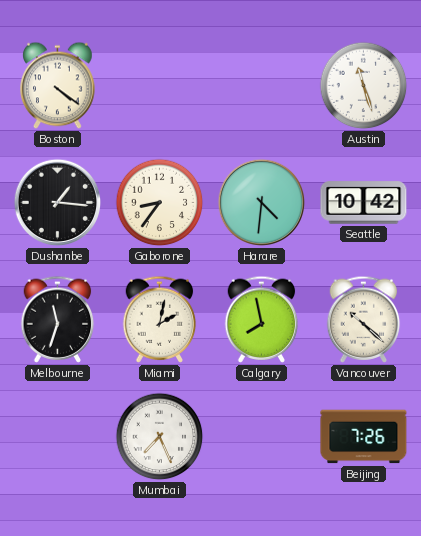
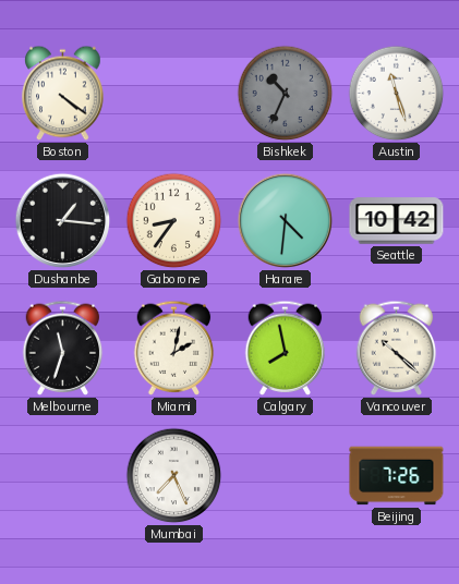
Bishkek: none -> 10:34
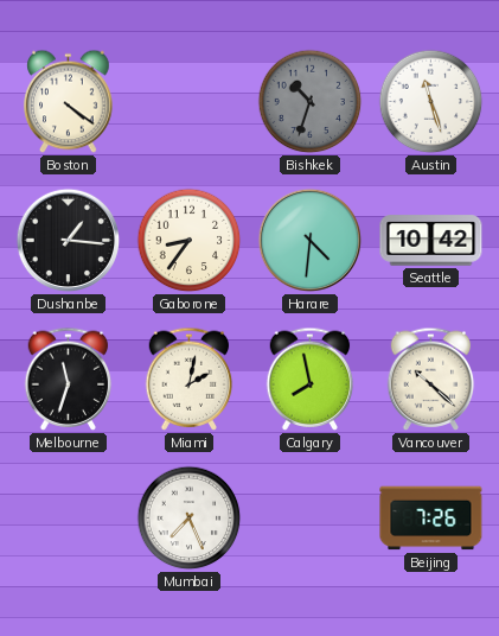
Bishkek: 10:34 -> 10:33
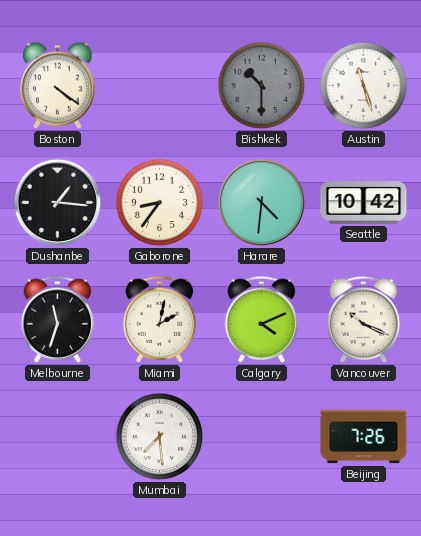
Bishkek: 10:33 -> 10:30
Calgary: 7:58 -> 4:11
Vancouver: 10:22 -> 10:19
Mumbai: 7:26 -> 7:29
